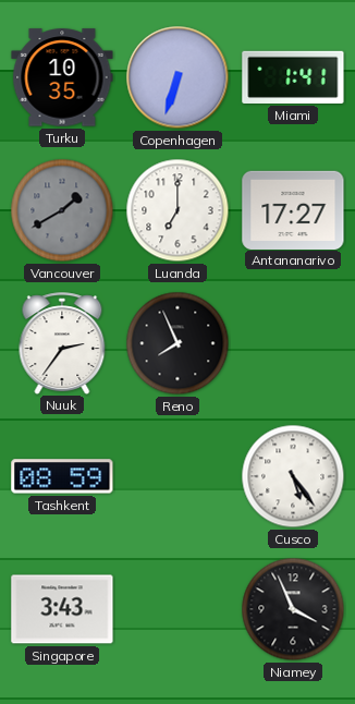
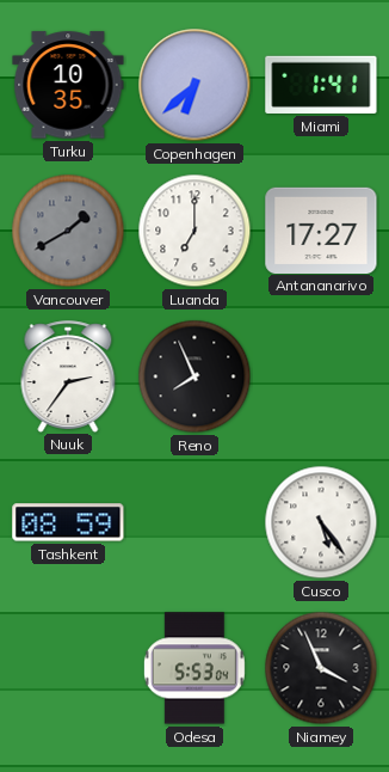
Copenhagen: 6:33 -> 6:38
Singapore: 3:43 -> none
Odesa: none -> 5:53
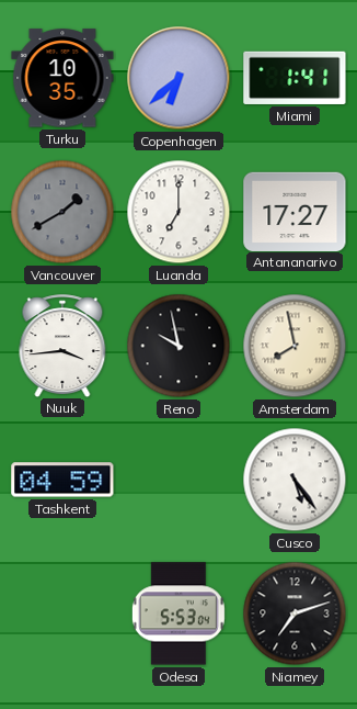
Nuuk: 2:36 -> 3:44
Reno: 7:56 -> 9:58
Amsterdam: none -> 7:58
Tashkent: 08:59 -> 04:59
Niamey: 3:56 -> 7:12
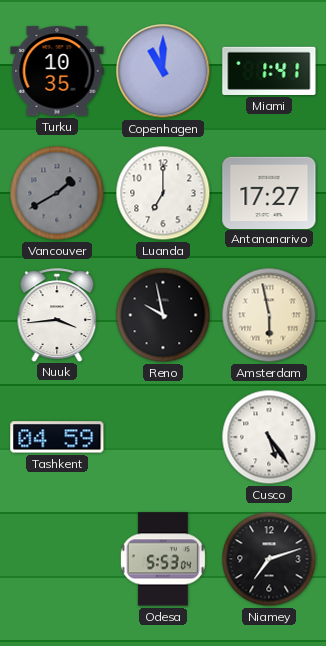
Copenhagen: 6:38 -> 11:00
Amsterdam: 7:58 -> 5:58
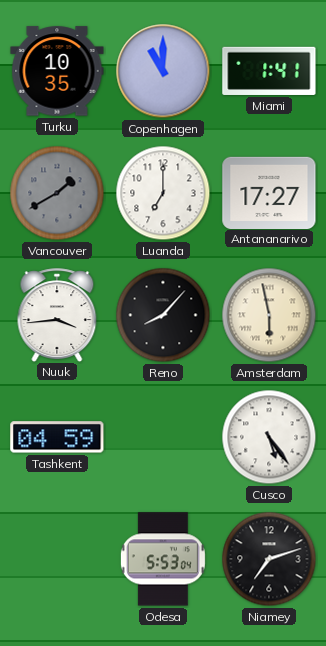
Reno: 9:58 -> 8:07
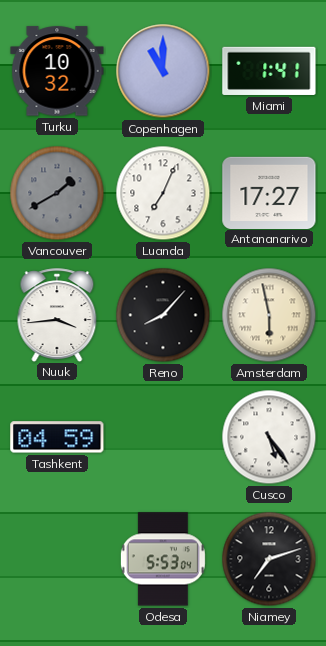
Turku: 10:35 -> 10:32
Luanda: 7:00 -> 7:04
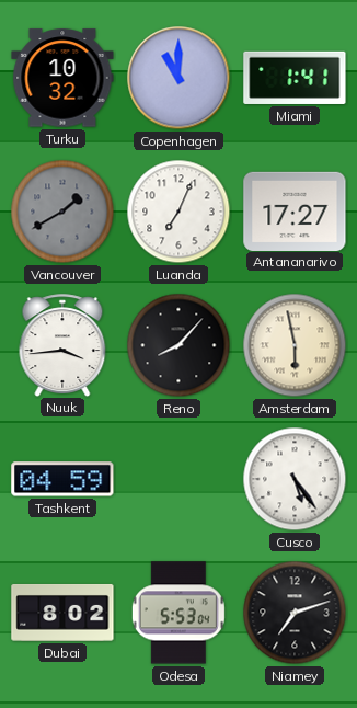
Dubai: none -> 8:02
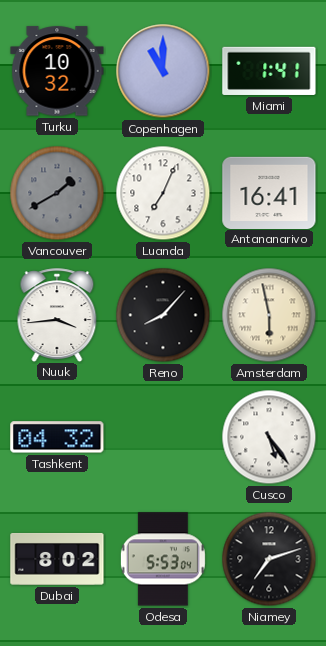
Antananarivo: 17:27 -> 16:41
Tashkent: 04:59 -> 04:32
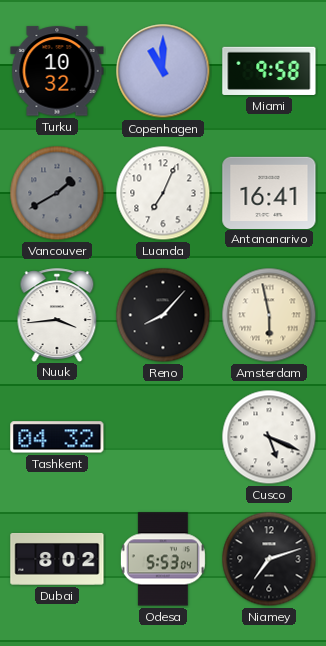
Miami: 1:41 -> 9:58
Cusco: 5:24 -> 5:19
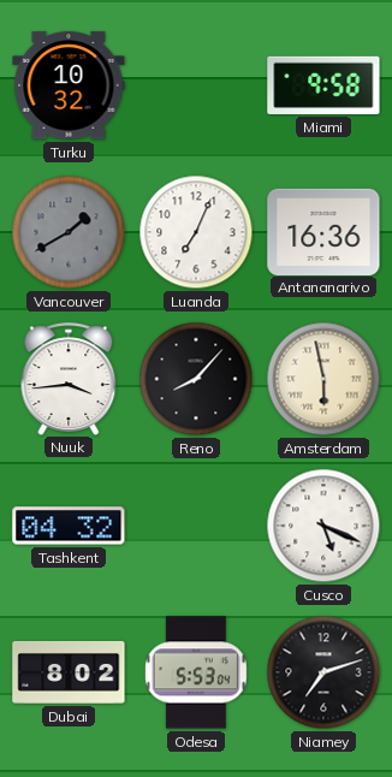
Copenhagen: 11:00 -> none
Antananarivo: 16:41 -> 16:36
